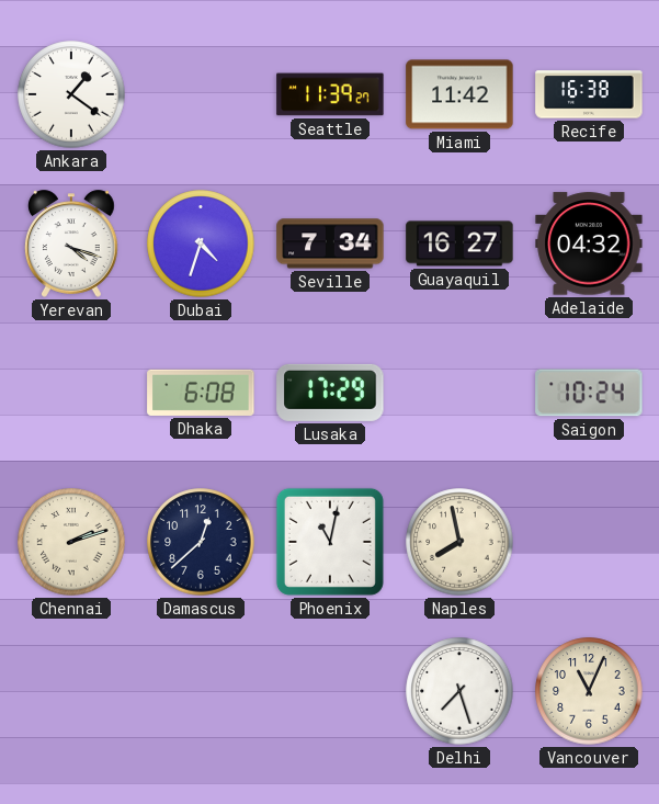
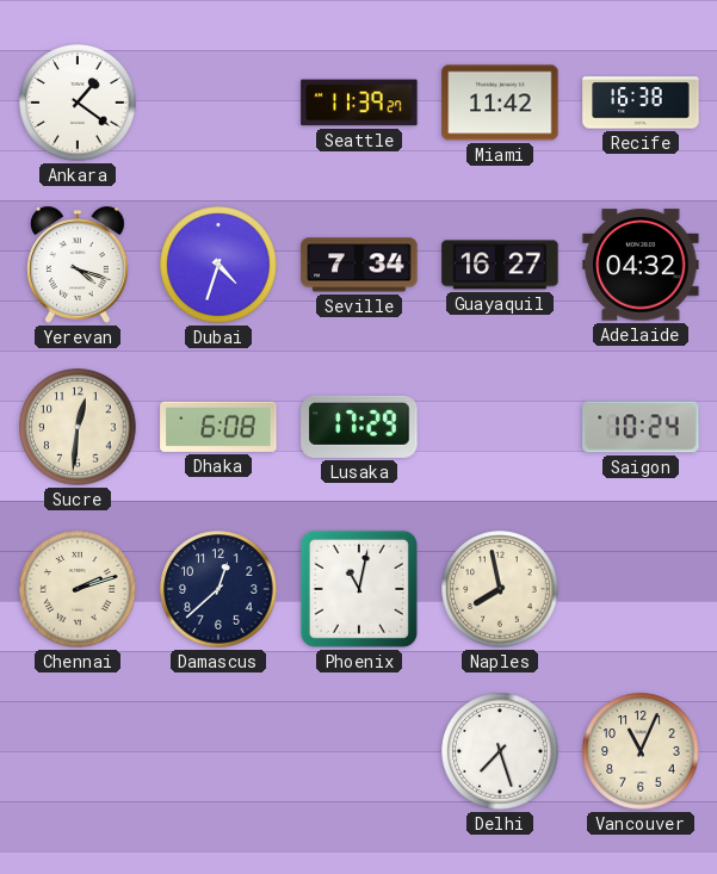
Sucre: none -> 12:31
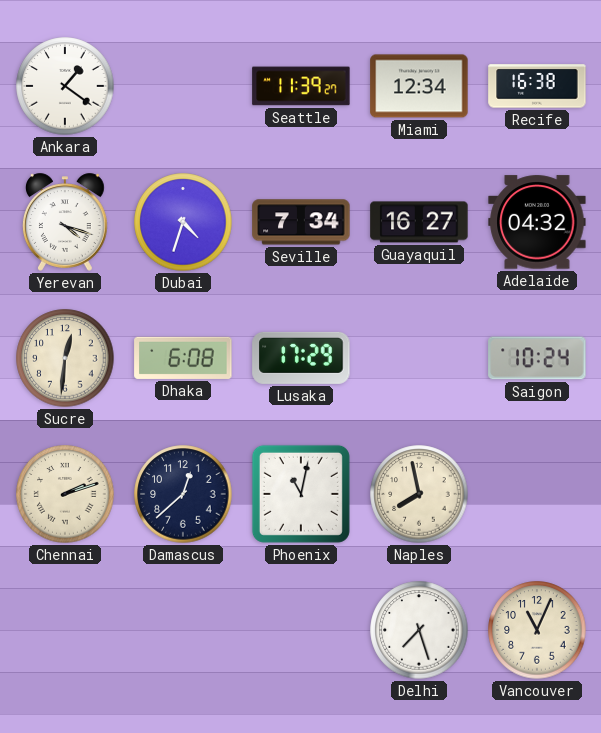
Miami: 11:42 -> 12:34
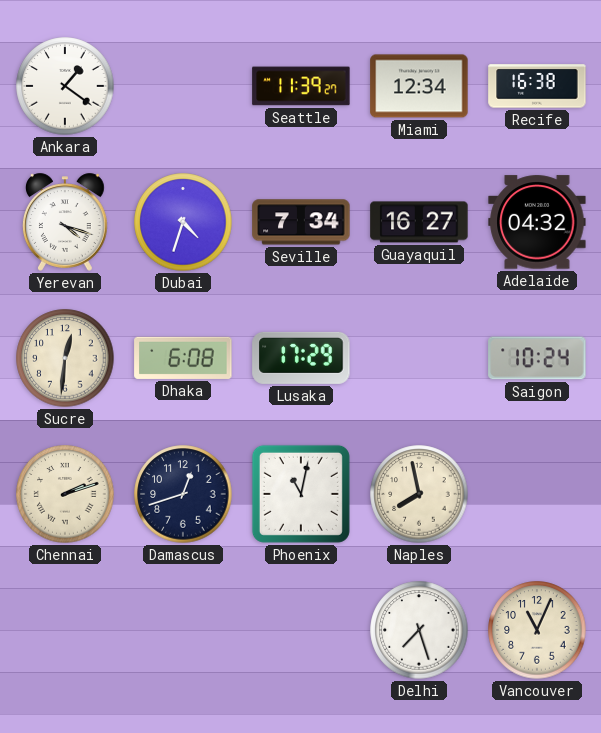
Damascus: 12:38 -> 12:42
